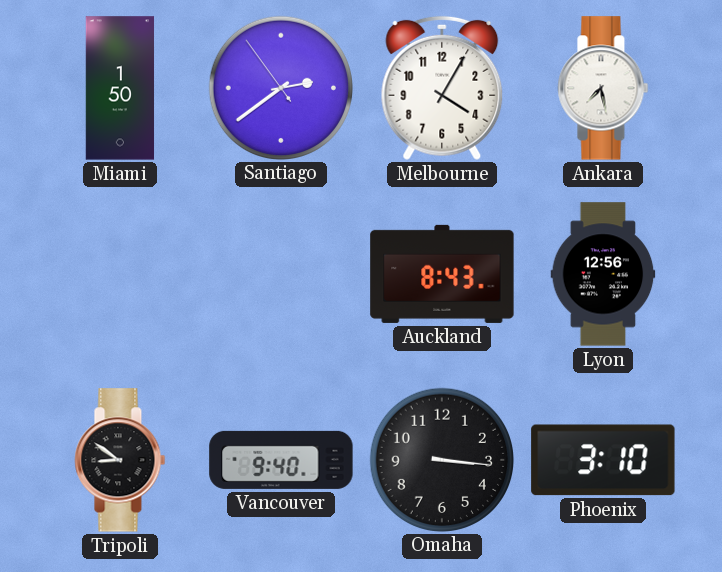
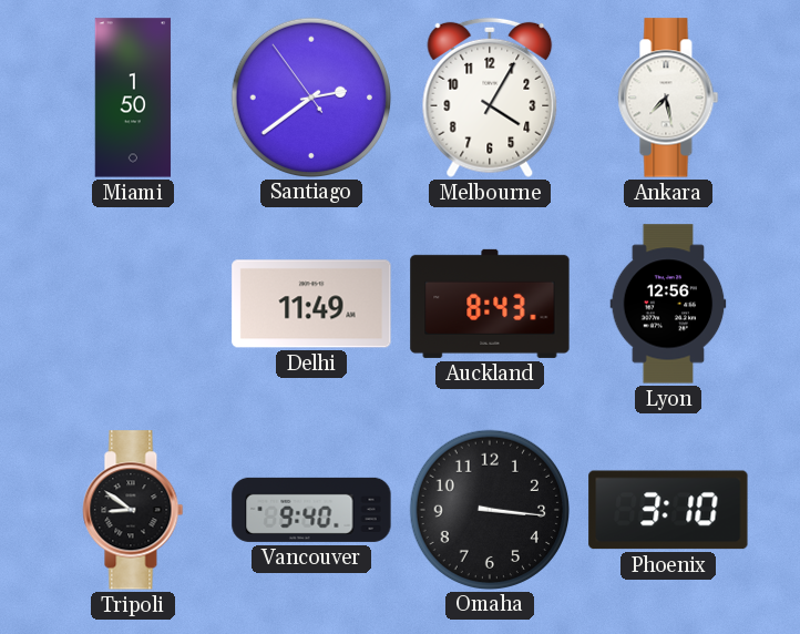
Delhi: none -> 11:49
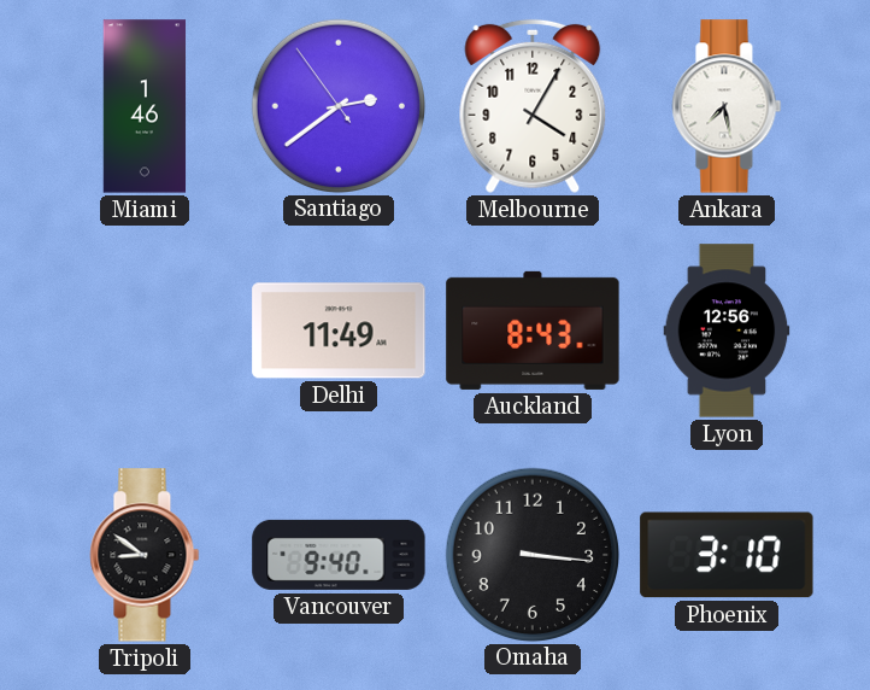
Miami: 1:50 -> 1:46
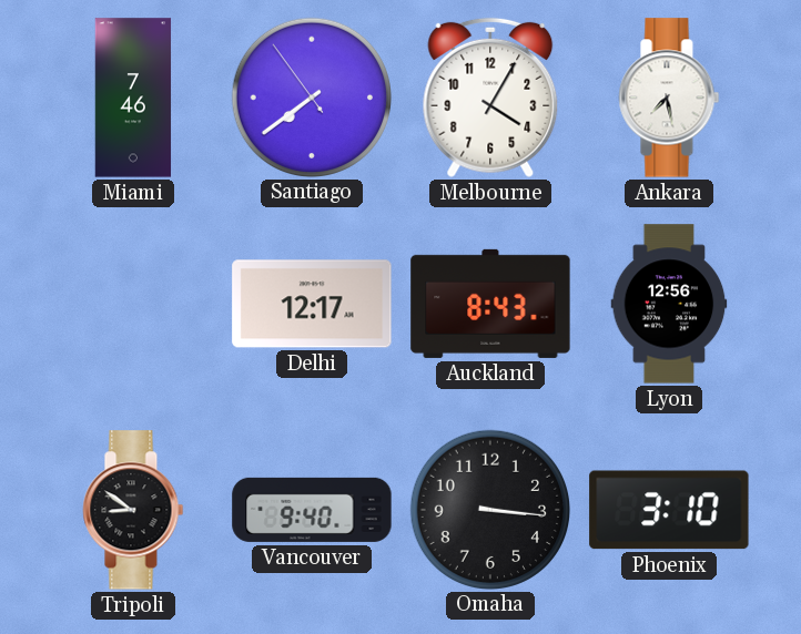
Miami: 1:46 -> 7:46
Santiago: 2:38 -> 7:38
Delhi: 11:49 -> 12:17
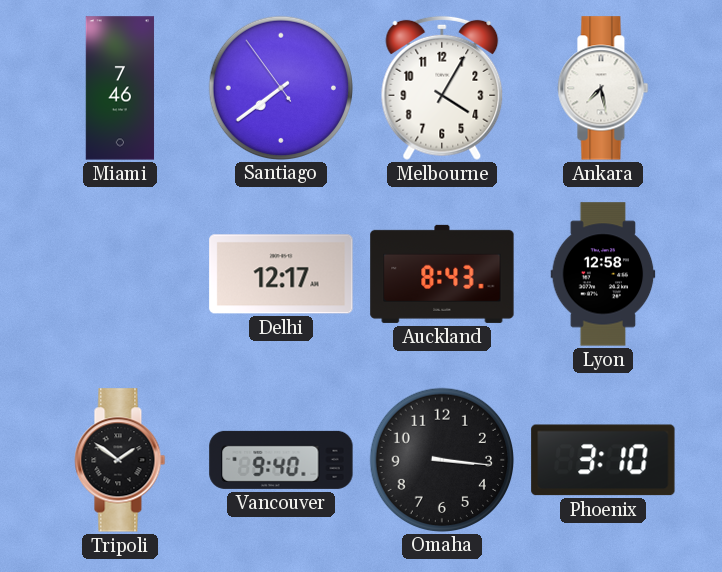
Lyon: 12:56 -> 12:58
Tripoli: 8:51 -> 1:51
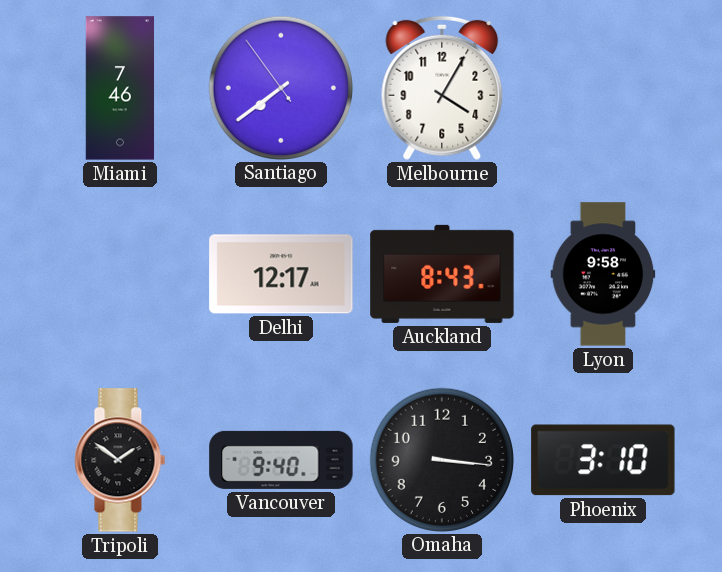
Ankara: 7:28 -> none
Lyon: 12:58 -> 9:58
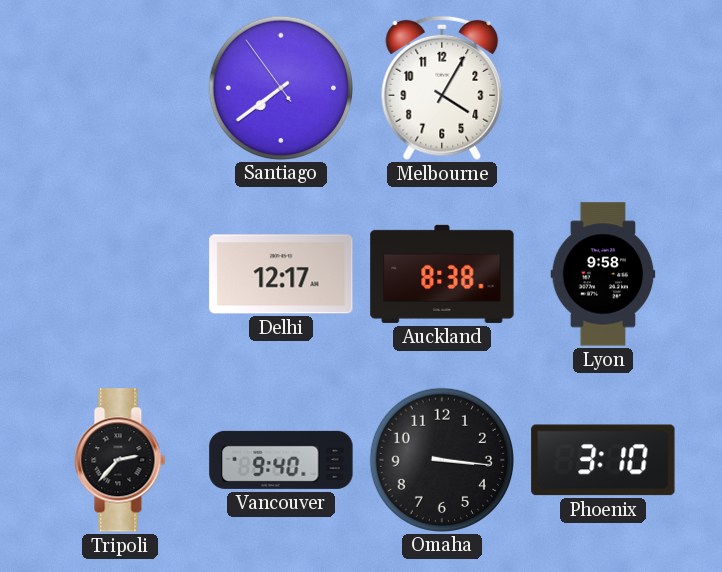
Miami: 7:46 -> none
Auckland: 8:43 -> 8:38
Tripoli: 1:51 -> 2:37
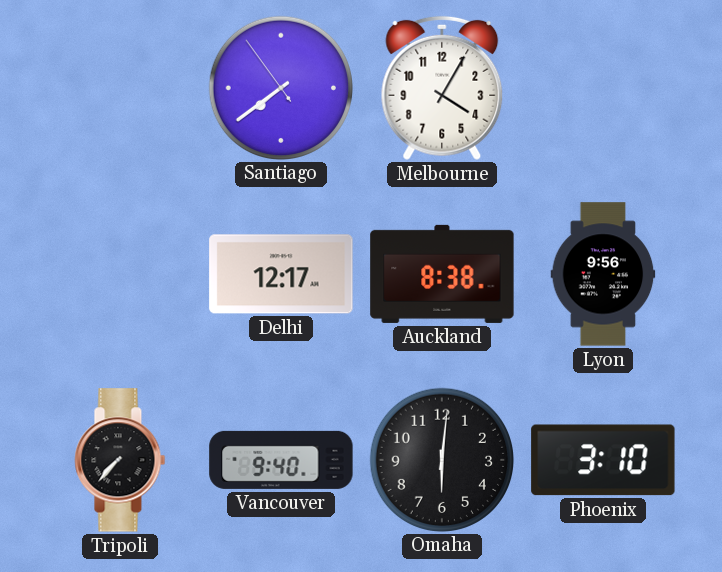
Lyon: 9:58 -> 9:56
Tripoli: 2:37 -> 7:37
Omaha: 3:16 -> 6:01
